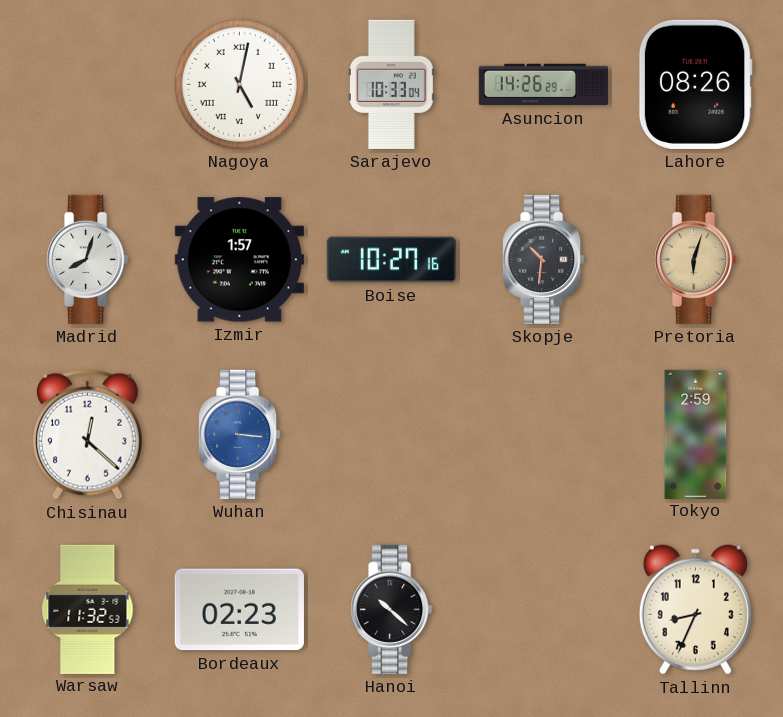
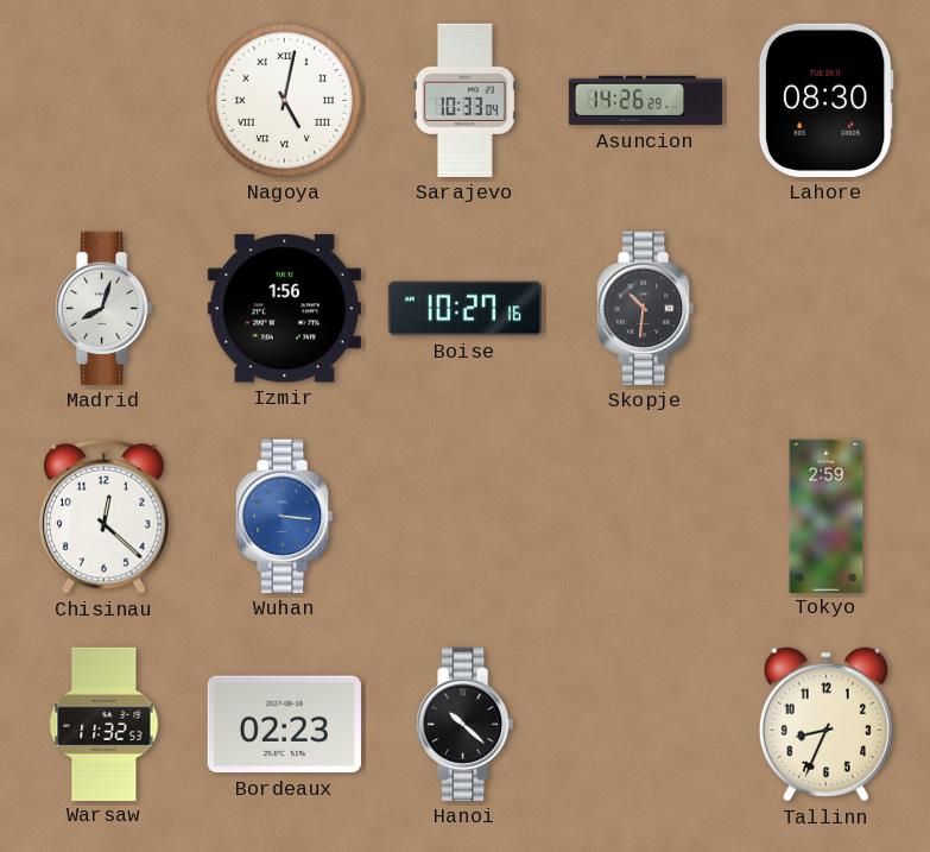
Lahore: 08:26 -> 08:30
Izmir: 1:57 -> 1:56
Pretoria: 6:03 -> none
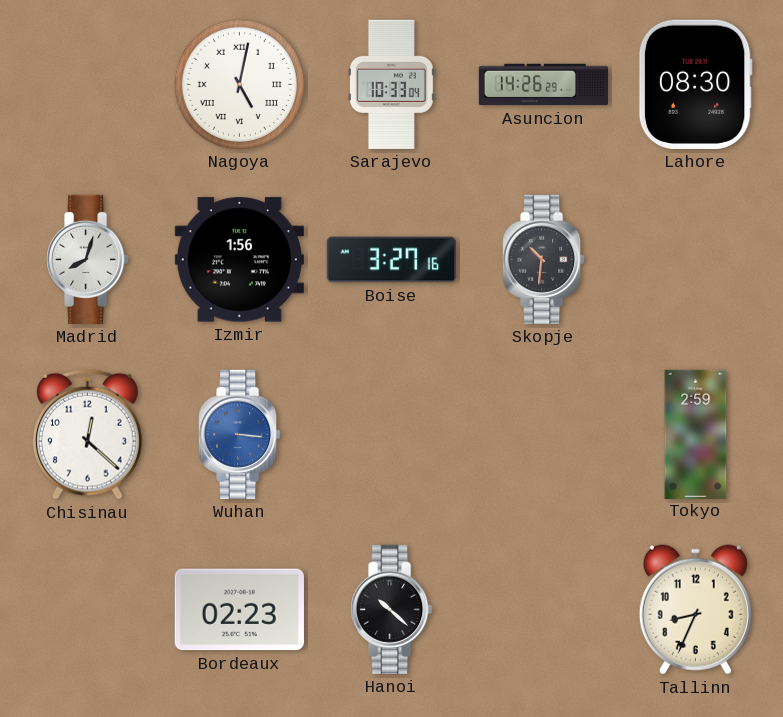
Boise: 10:27 -> 3:27
Warsaw: 11:32 -> none
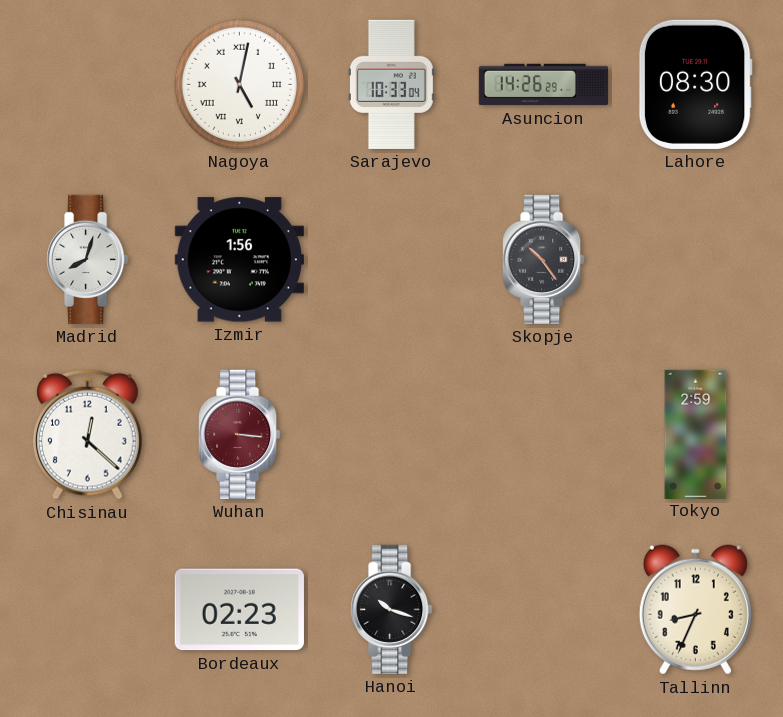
Boise: 3:27 -> none
Skopje: 10:31 -> 10:24
Wuhan dial: blue -> burgundy
Hanoi: 10:22 -> 10:18
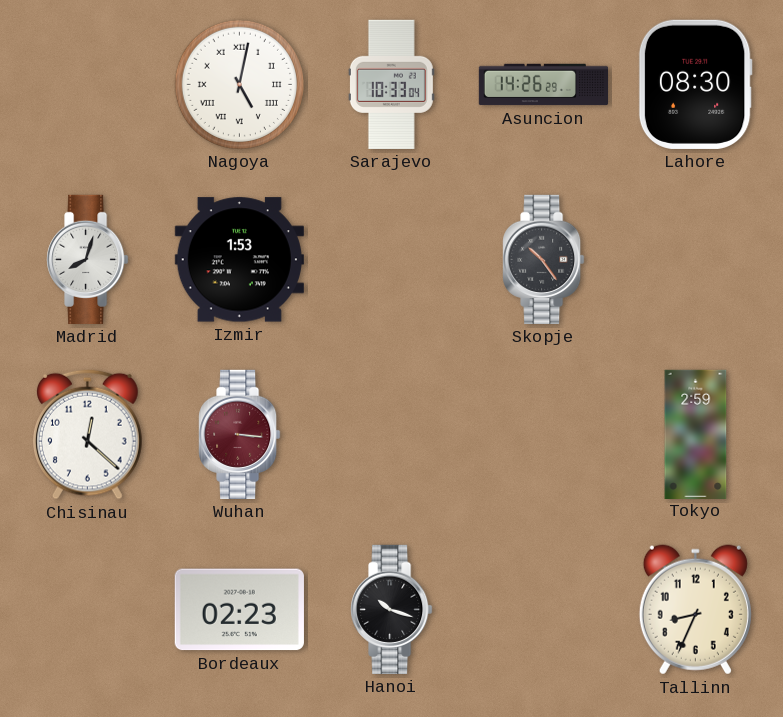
Izmir: 1:56 -> 1:53
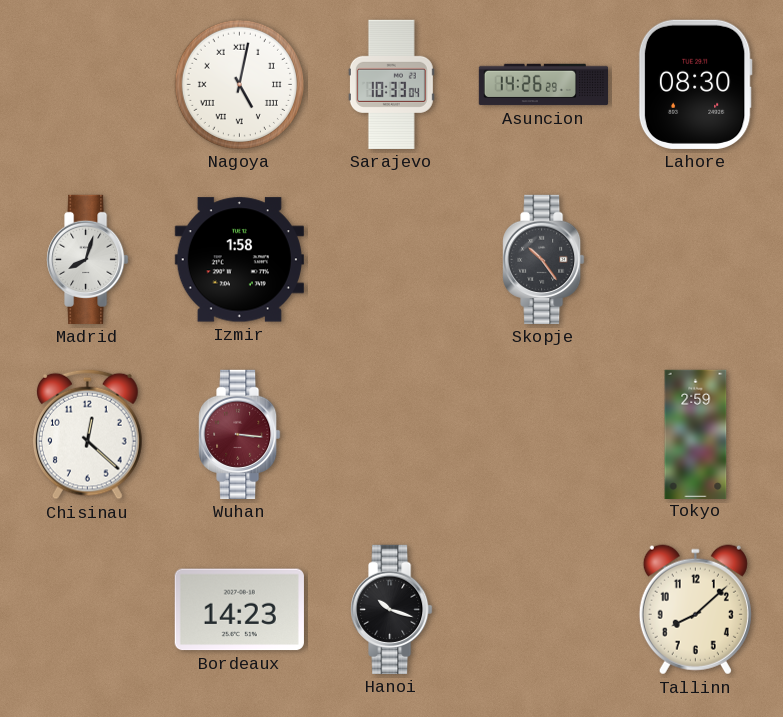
Izmir: 1:53 -> 1:58
Bordeaux: 02:23 -> 14:23
Tallinn: 8:34 -> 8:08
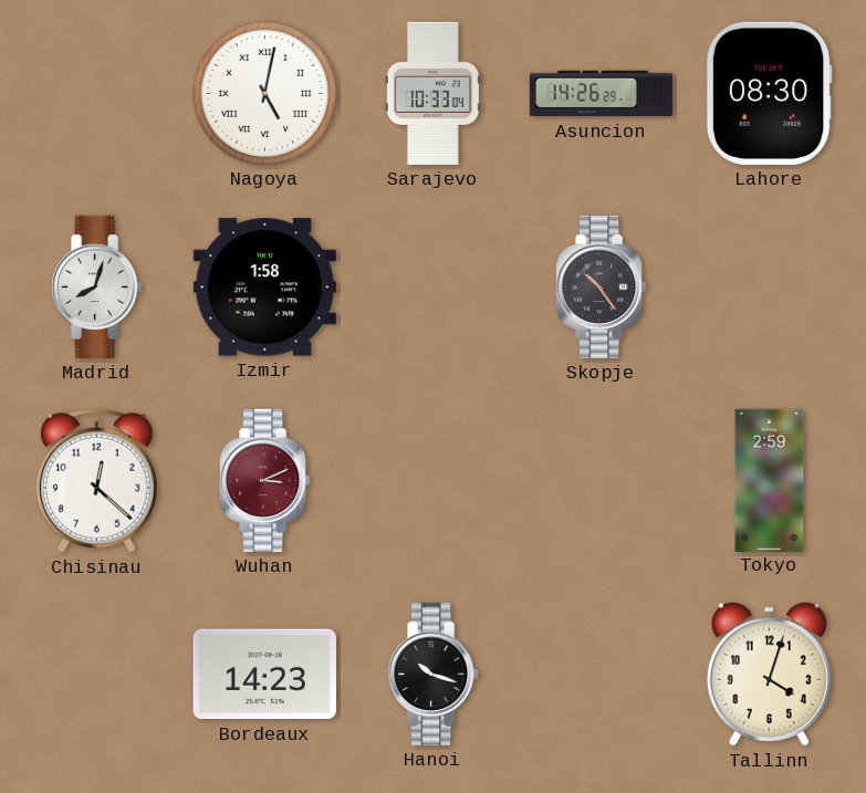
Wuhan: 3:16 -> 3:11
Tallinn: 8:08 -> 4:03
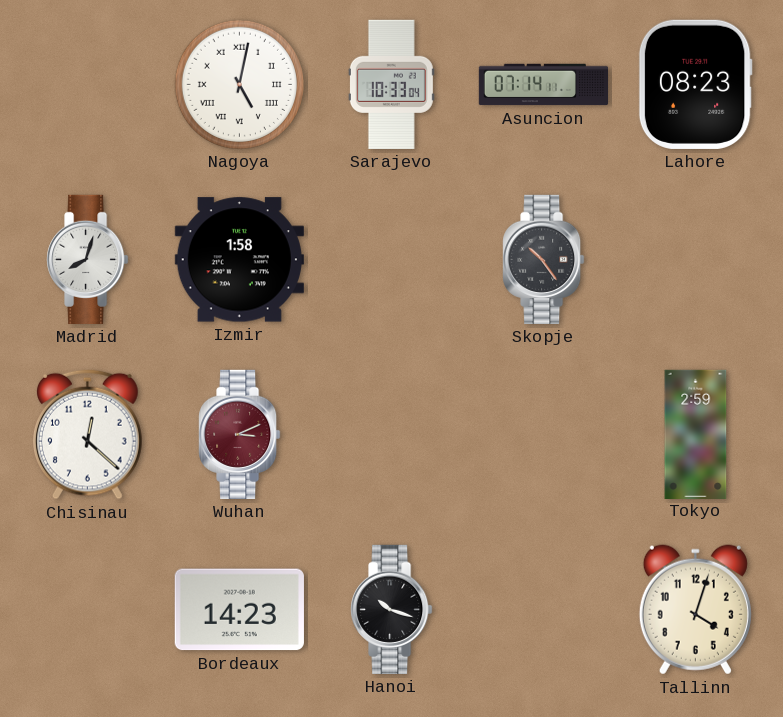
Asuncion: 14:26 -> 07:14
Lahore: 08:30 -> 08:23
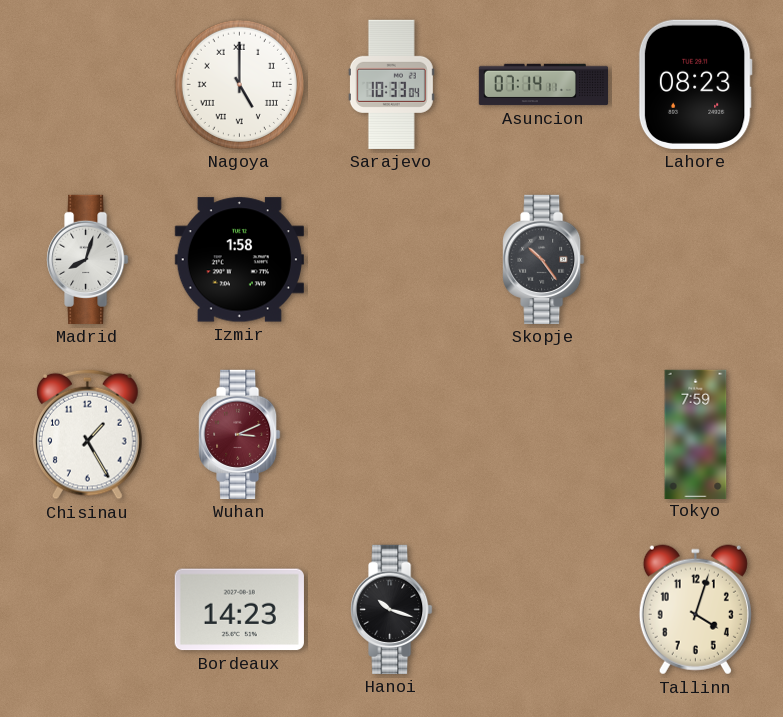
Nagoya: 5:02 -> 5:00
Chisinau: 12:22 -> 1:25
Tokyo: 2:59 -> 7:59
